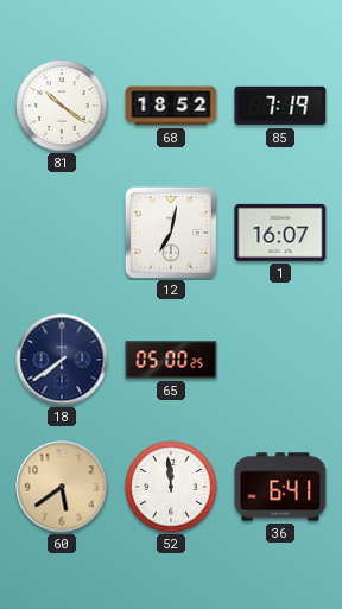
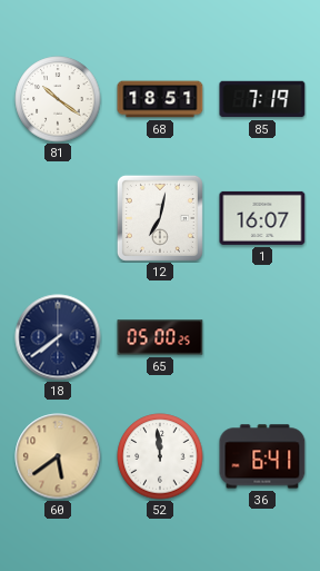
68: 18:52 -> 18:51
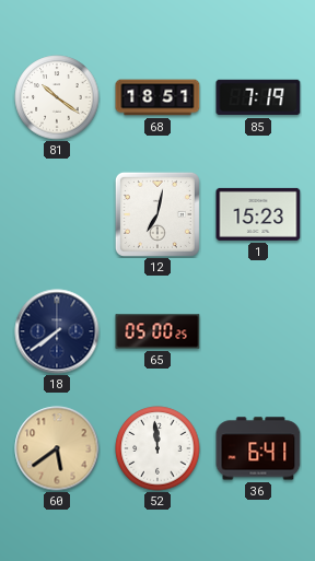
1: 16:07 -> 15:23
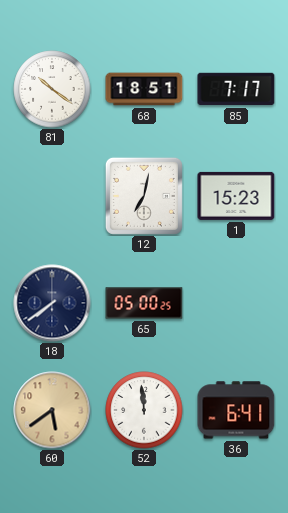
85: 7:19 -> 7:17
